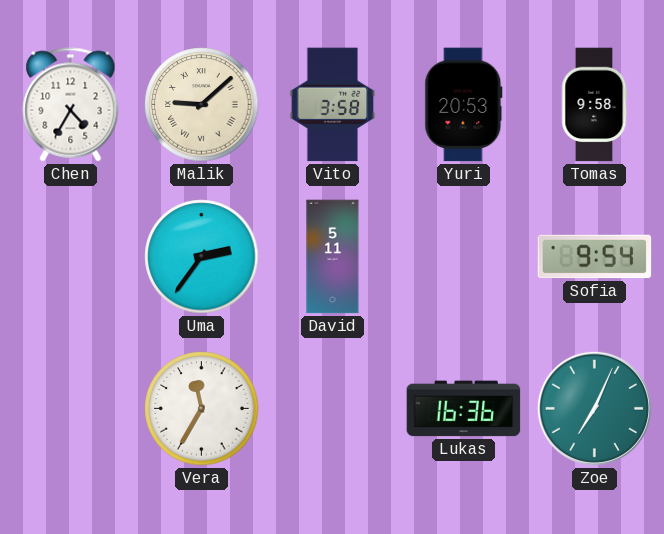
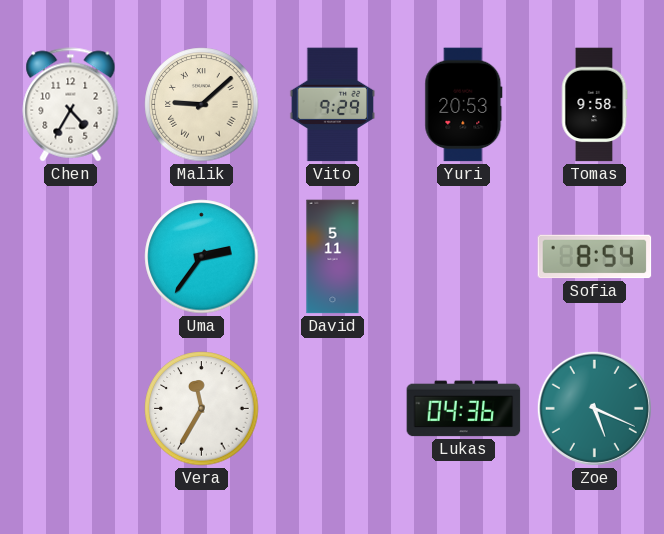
Vito: 3:58 -> 9:29
Sofia: 9:54 -> 8:54
Lukas: 16:36 -> 04:36
Zoe: 7:04 -> 5:19
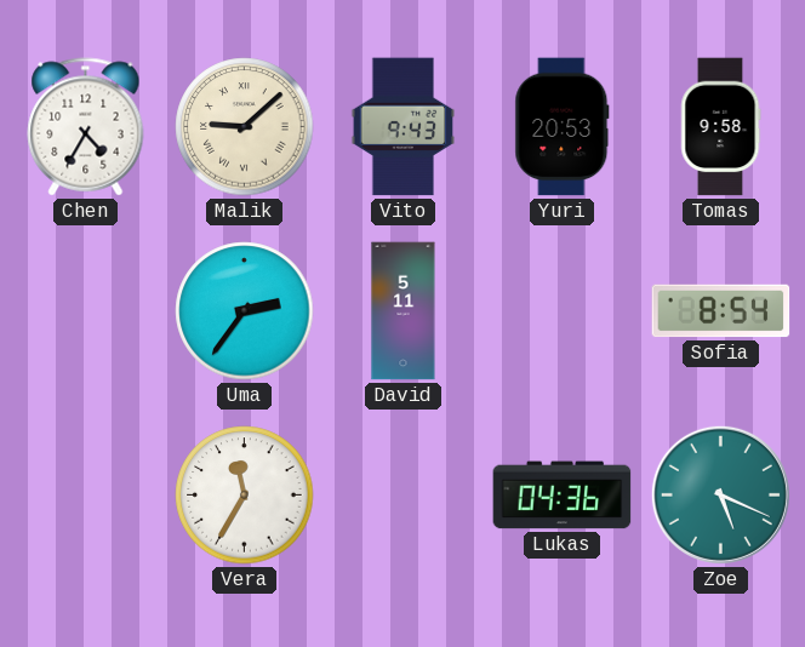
Vito: 9:29 -> 9:43
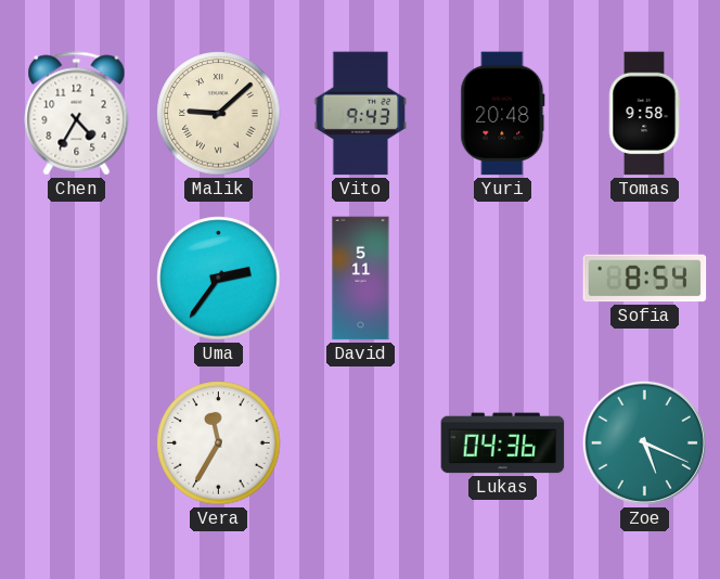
Yuri: 20:53 -> 20:48
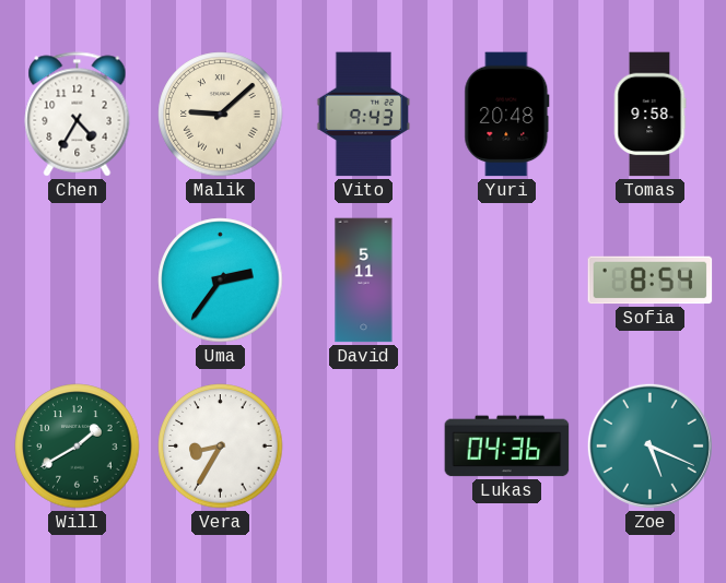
Will: none -> 1:40
Vera: 11:35 -> 8:35
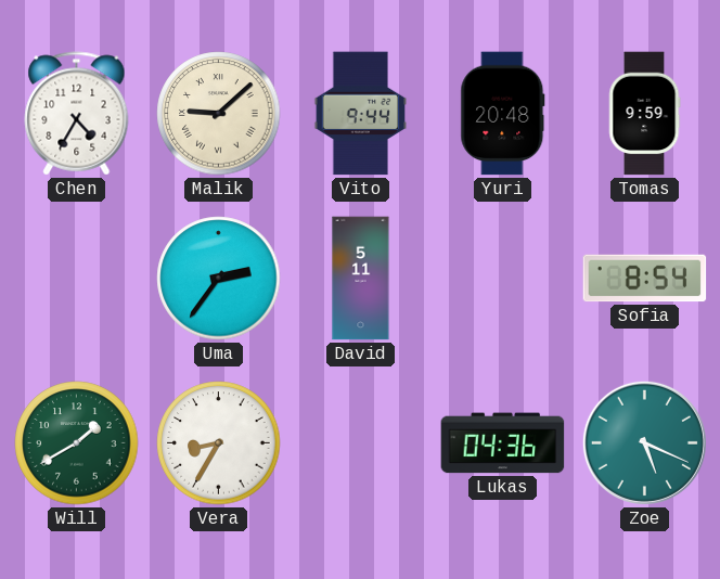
Vito: 9:43 -> 9:44
Tomas: 9:58 -> 9:59
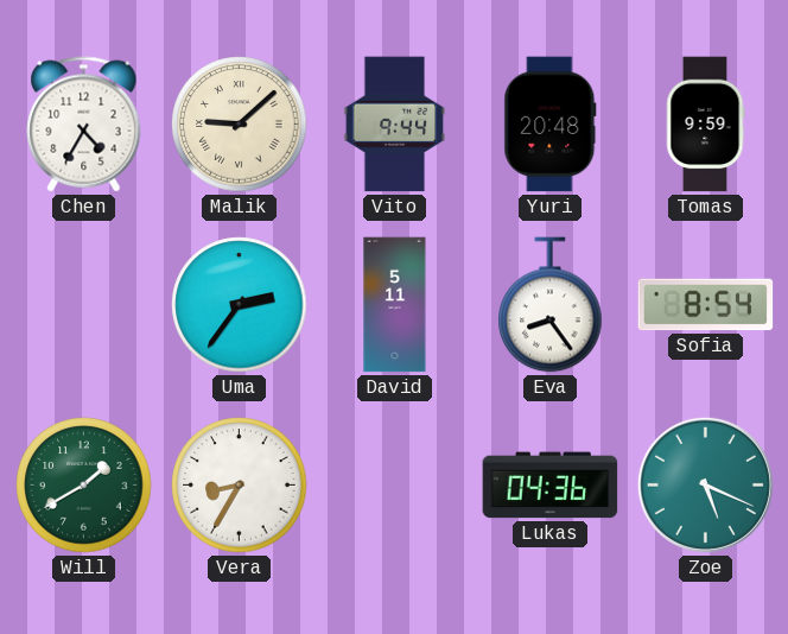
Eva: none -> 8:24
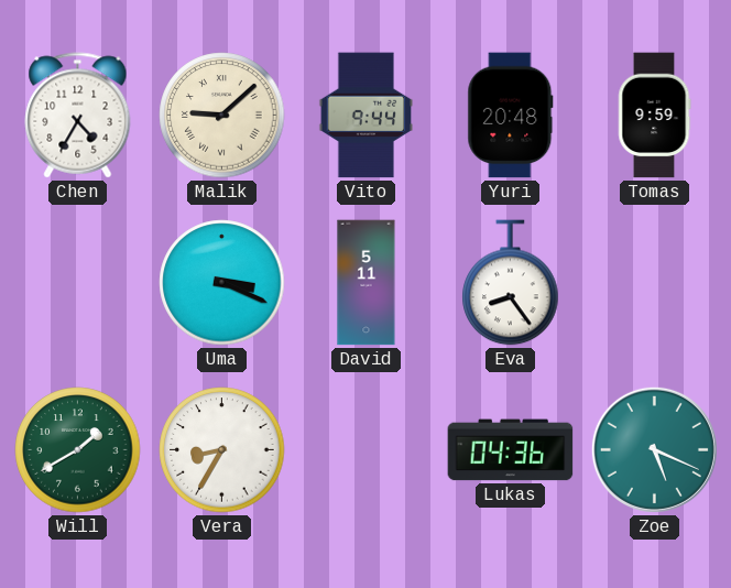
Uma: 2:36 -> 3:19
Sofia: 8:54 -> none
